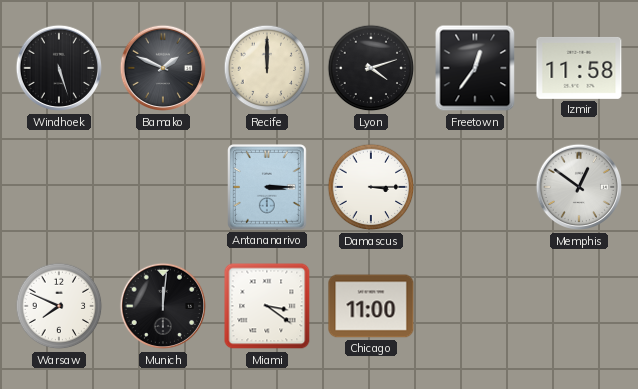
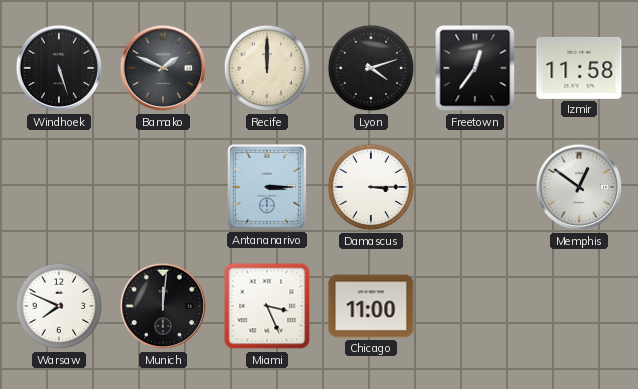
Miami: 3:21 -> 3:26
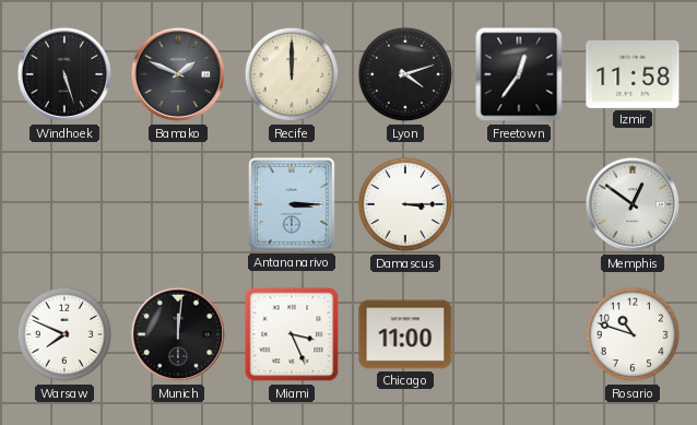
Rosario: none -> 10:48
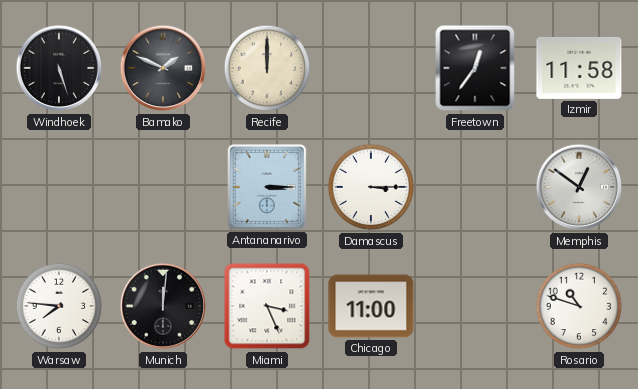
Lyon: 4:12 -> none
Warsaw: 7:49 -> 7:46
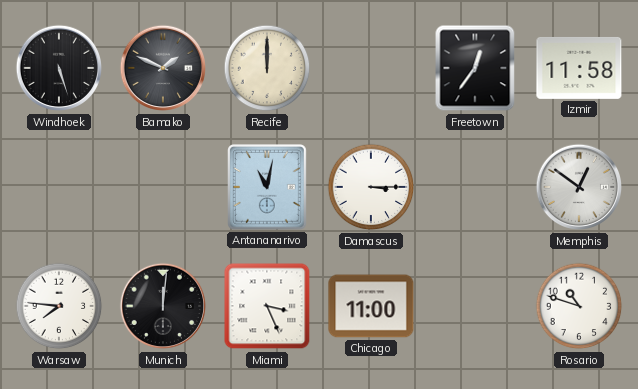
Antananarivo: 3:15 -> 11:02
